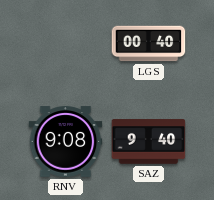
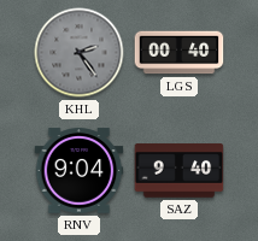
KHL: none -> 2:24
RNV: 9:08 -> 9:04
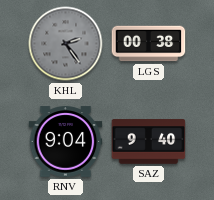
LGS: 00:40 -> 00:38
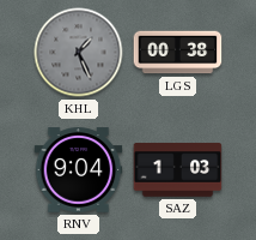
KHL: 2:24 -> 1:26
SAZ: 9:40 -> 1:03
